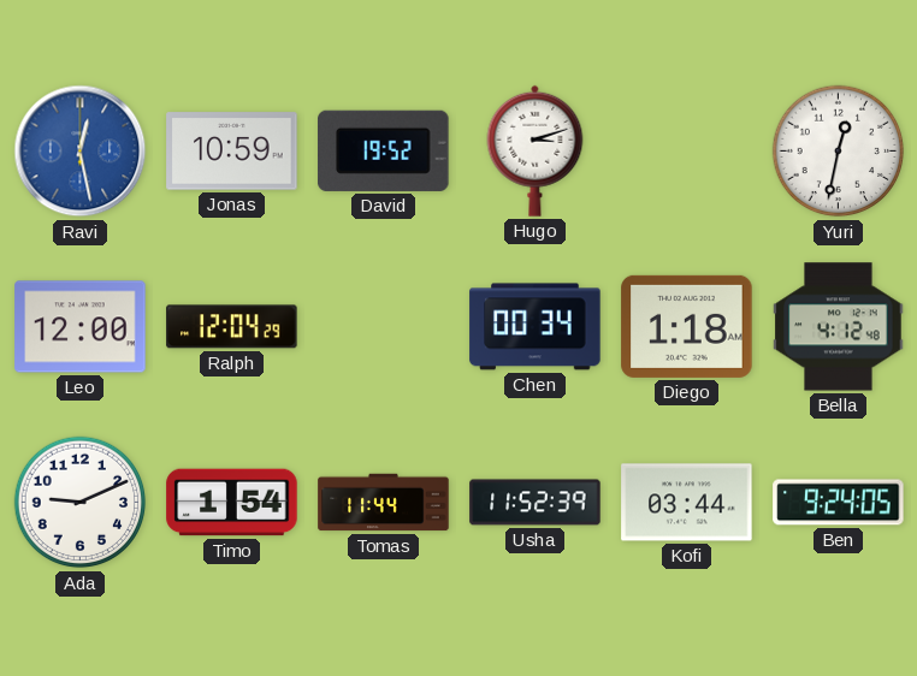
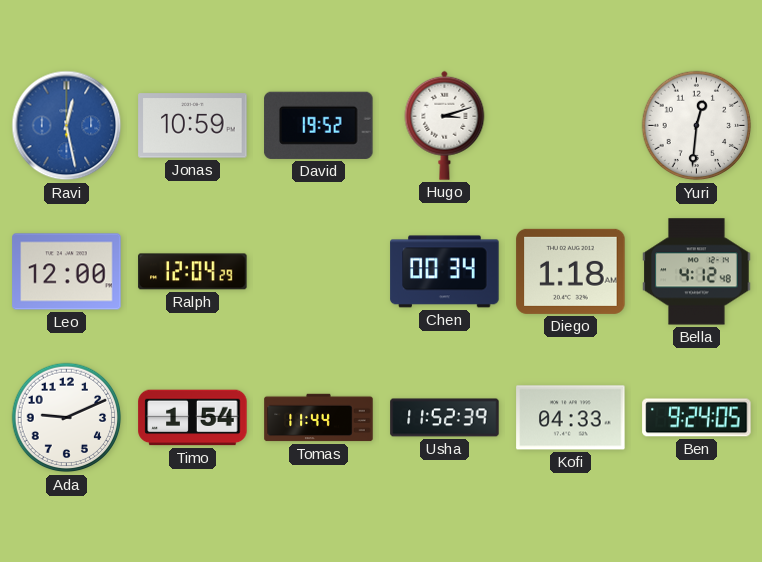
Yuri: 12:32 -> 12:31
Kofi: 03:44 -> 04:33
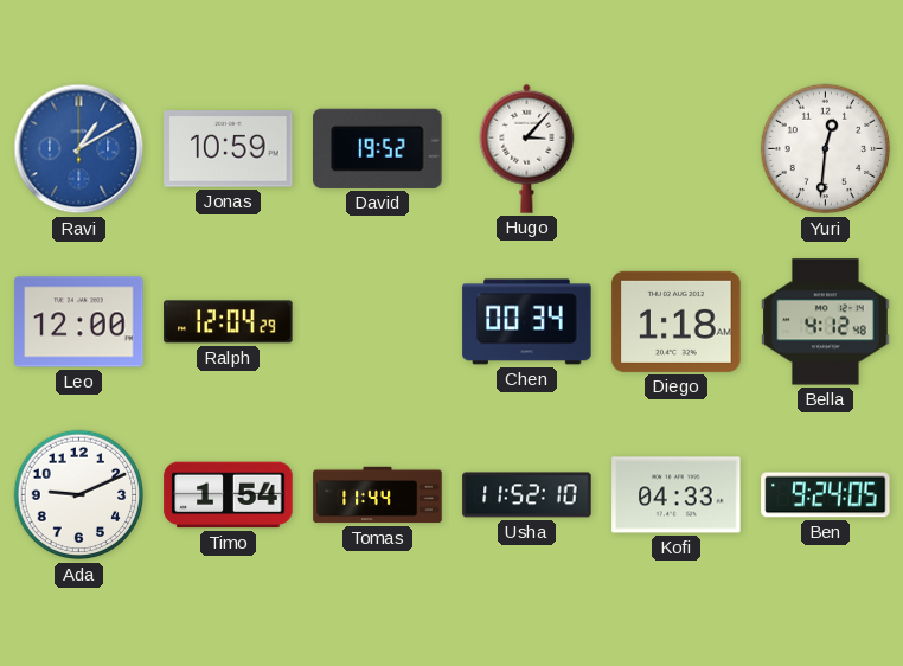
Ravi: 12:28 -> 1:10
Hugo: 3:12 -> 3:07
Usha: 11:52:39 -> 11:52:10
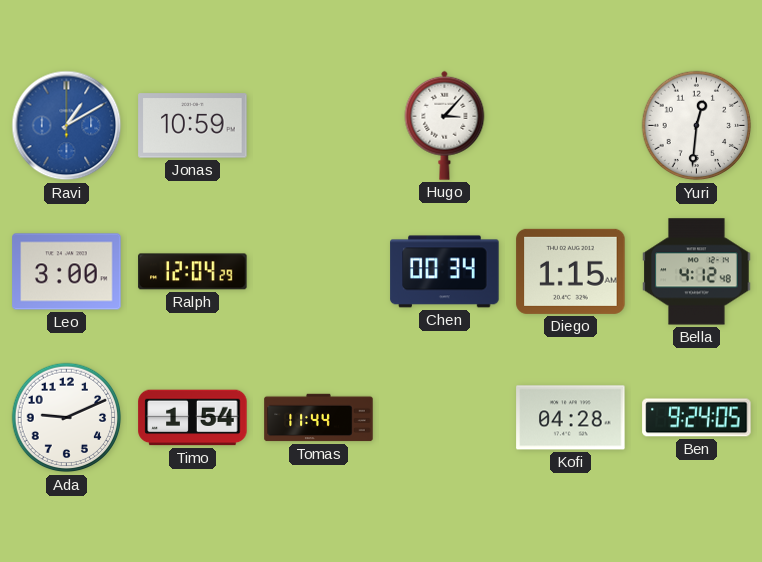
David: 19:52 -> none
Leo: 12:00 -> 3:00
Diego: 1:18 -> 1:15
Usha: 11:52 -> none
Kofi: 04:33 -> 04:28
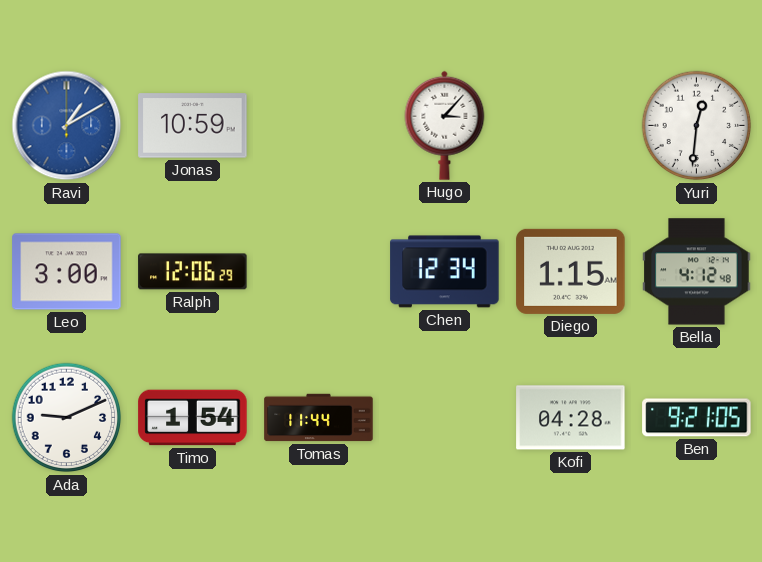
Ralph: 12:04 -> 12:06
Chen: 00:34 -> 12:34
Ben: 9:24 -> 9:21
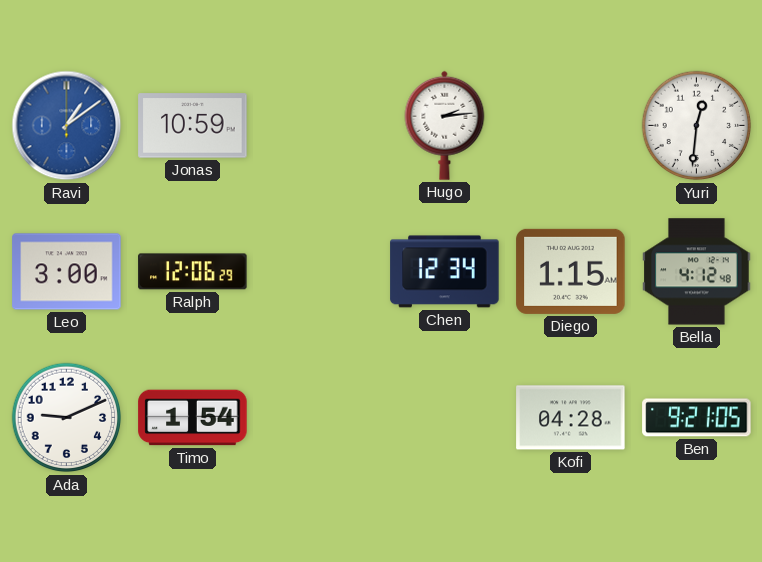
Ravi: 1:10 -> 1:09
Hugo: 3:07 -> 2:14
Tomas: 11:44 -> none
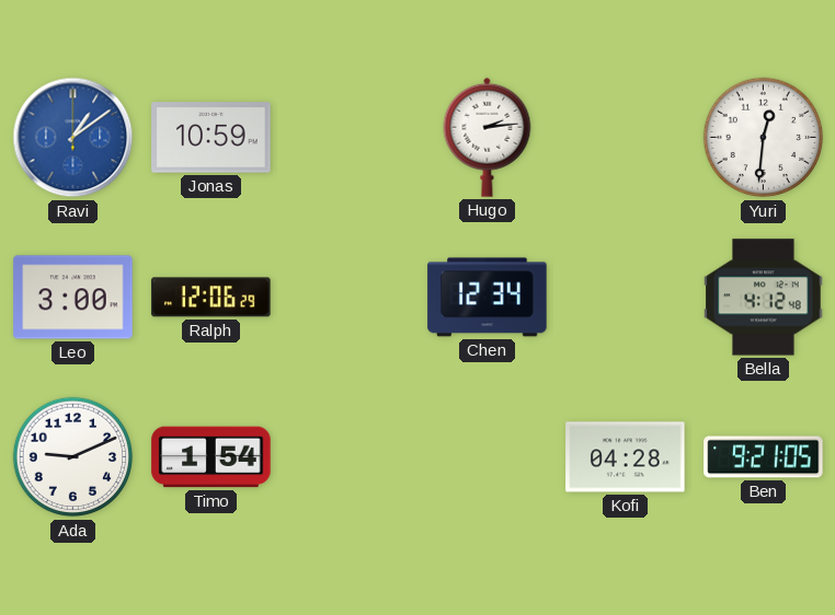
Diego: 1:15 -> none
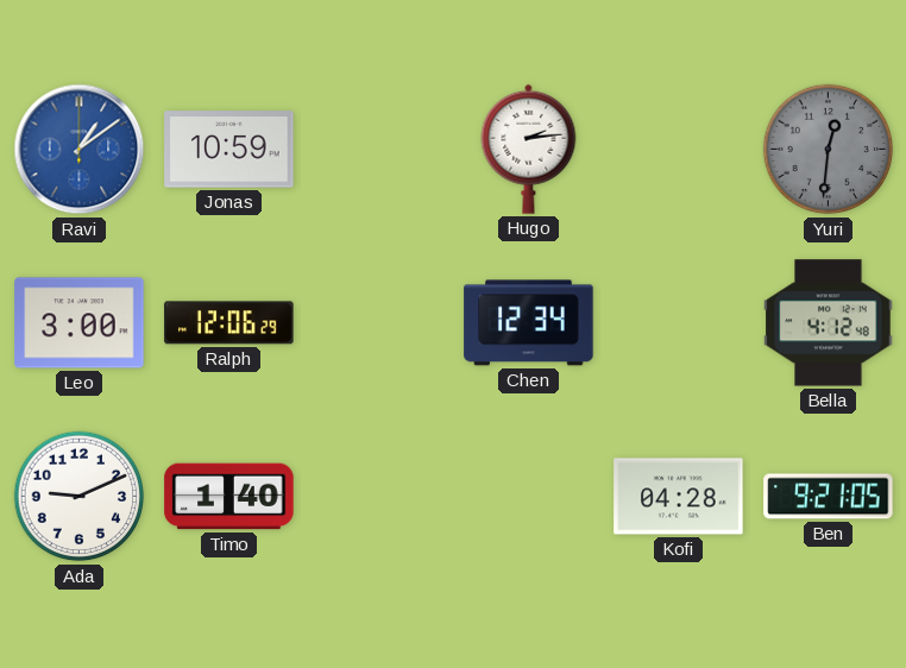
Yuri dial: white -> grey
Timo: 1:54 -> 1:40
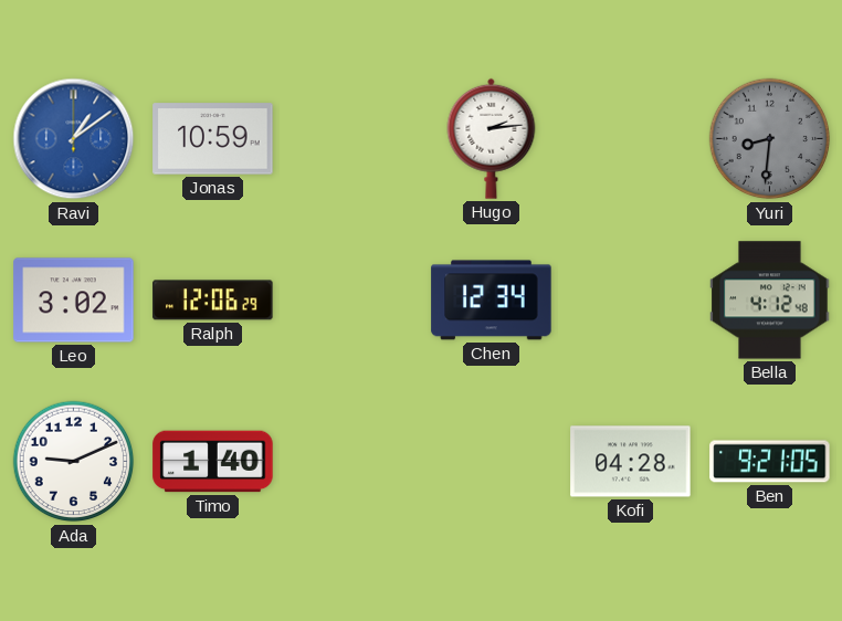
Yuri: 12:31 -> 8:31
Leo: 3:00 -> 3:02
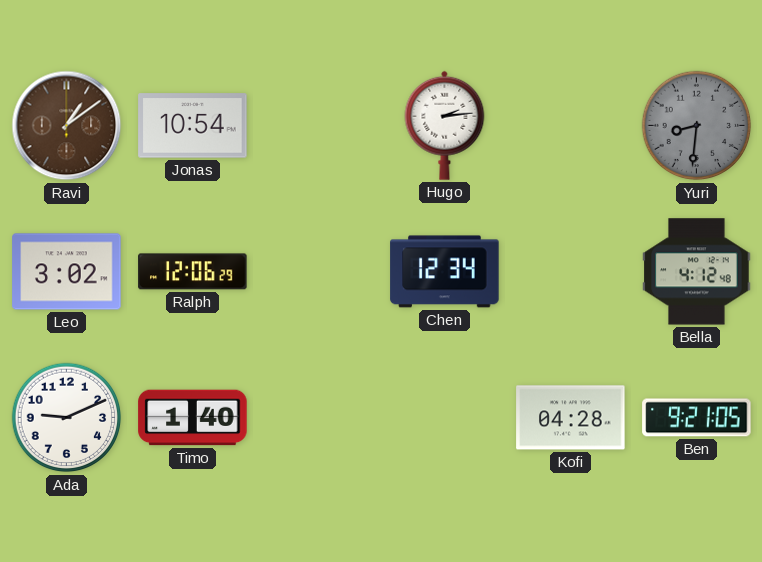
Ravi dial: blue -> brown
Jonas: 10:59 -> 10:54
